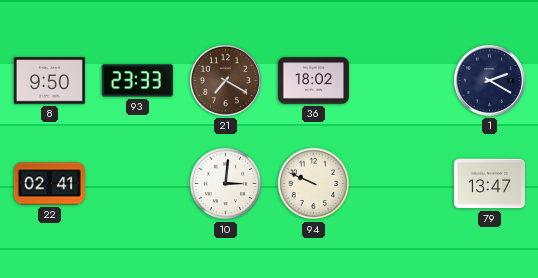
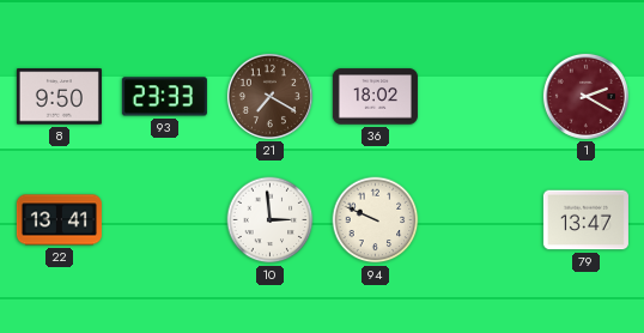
1 dial: navy -> burgundy
22: 02:41 -> 13:41
10: 3:01 -> 2:59
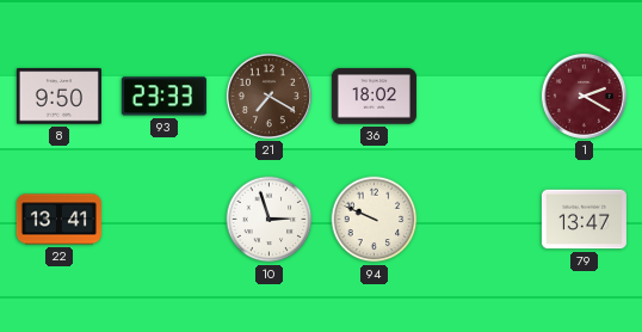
10: 2:59 -> 2:57
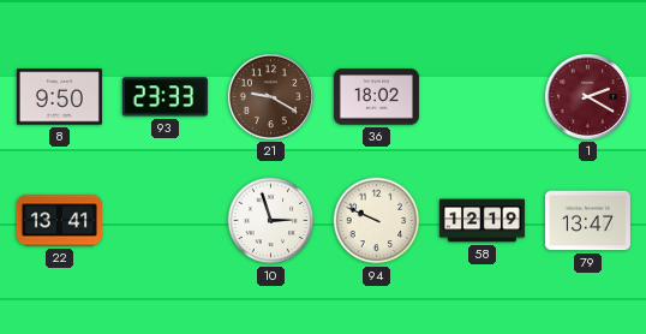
21: 7:20 -> 9:20
58: none -> 12:19
